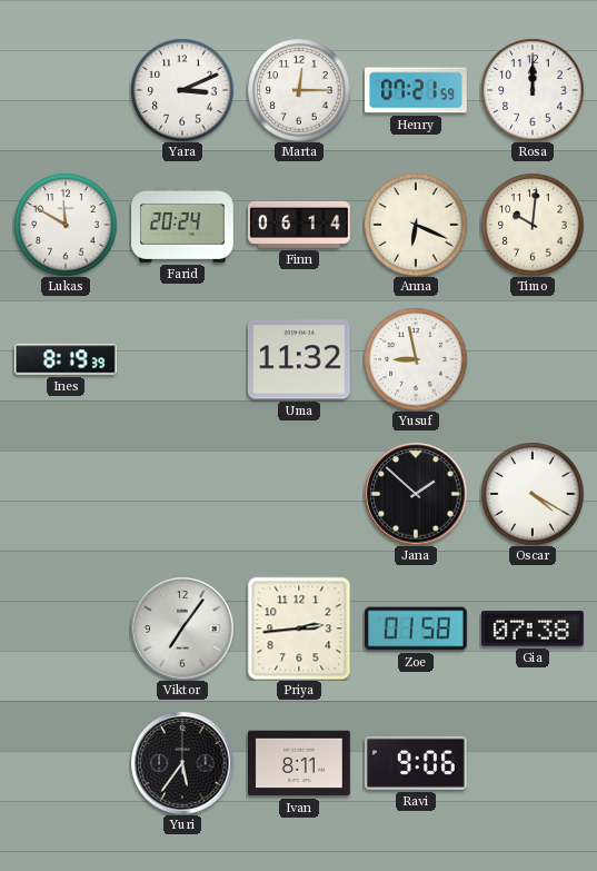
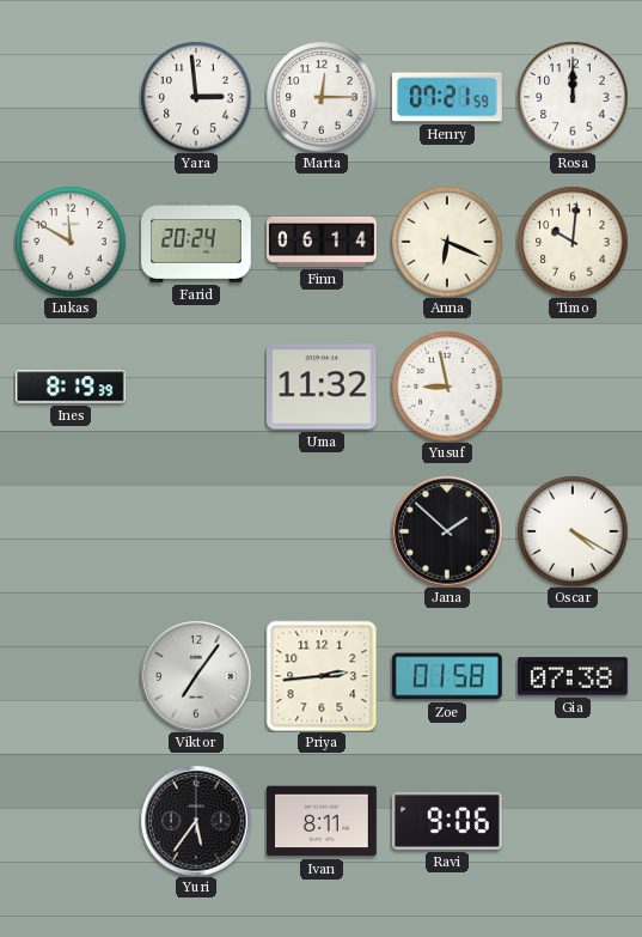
Yara: 3:11 -> 2:59
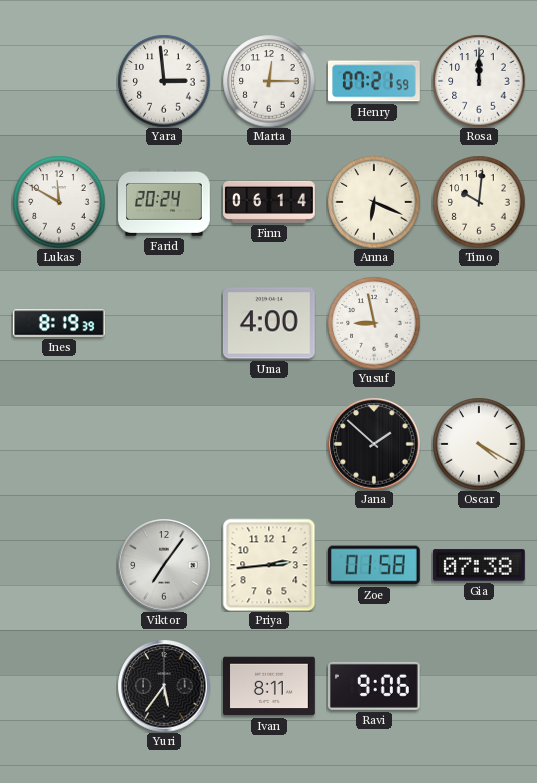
Uma: 11:32 -> 4:00
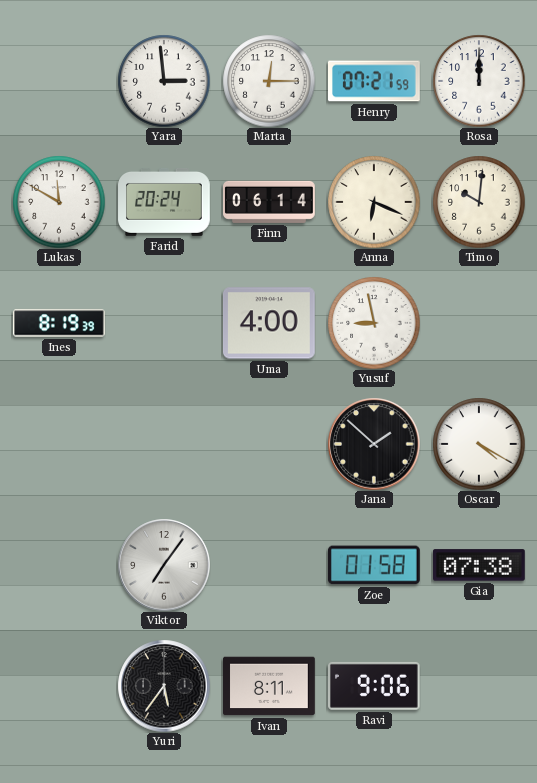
Priya: 2:44 -> none
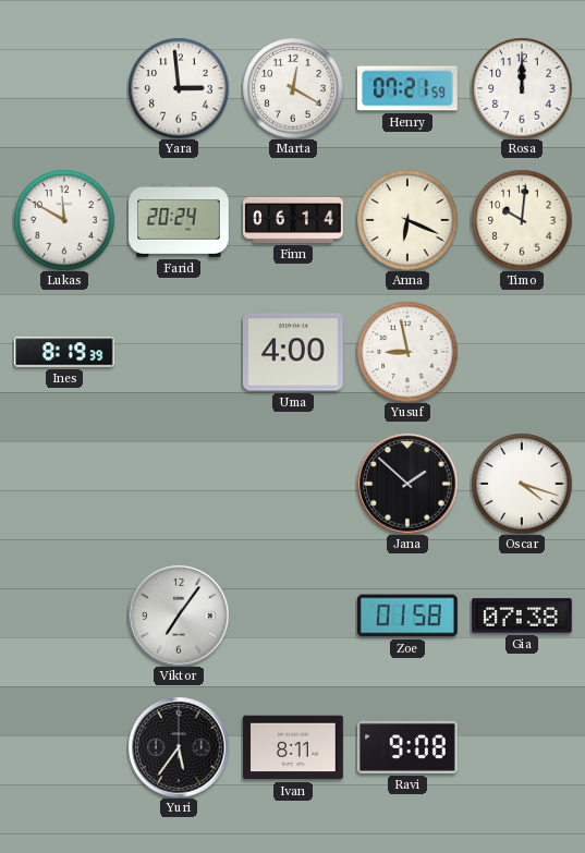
Marta: 12:15 -> 12:20
Oscar: 4:20 -> 4:18
Ravi: 9:06 -> 9:08
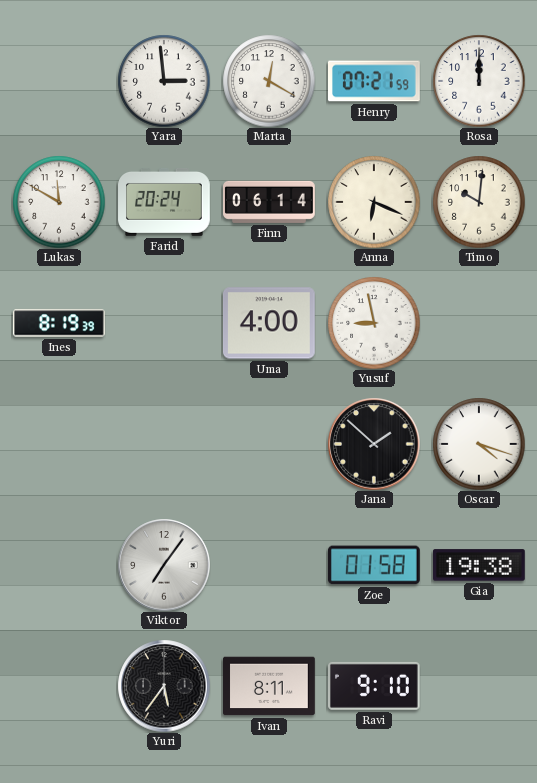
Gia: 07:38 -> 19:38
Ravi: 9:08 -> 9:10
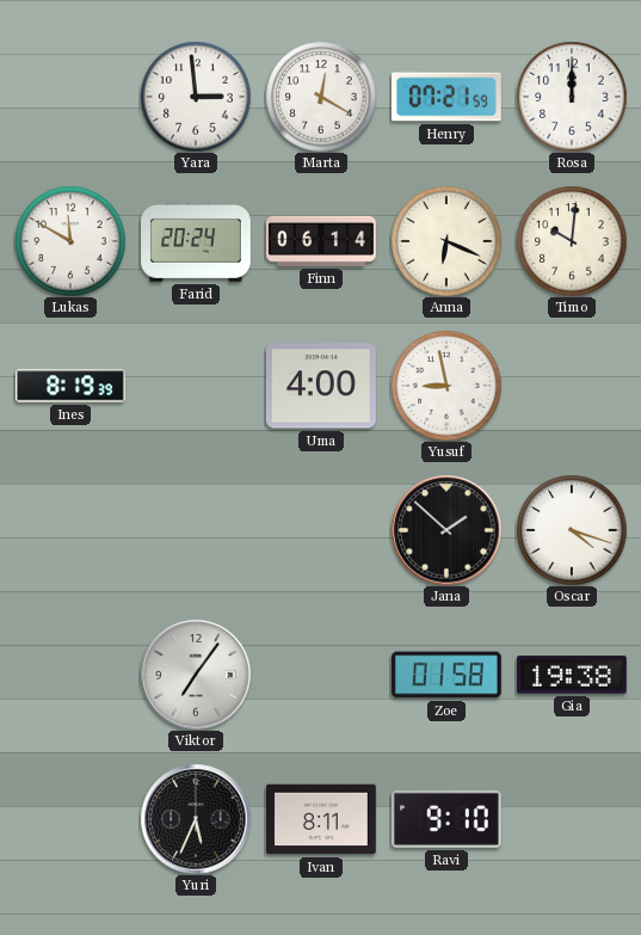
Yuri: 5:36 -> 5:34
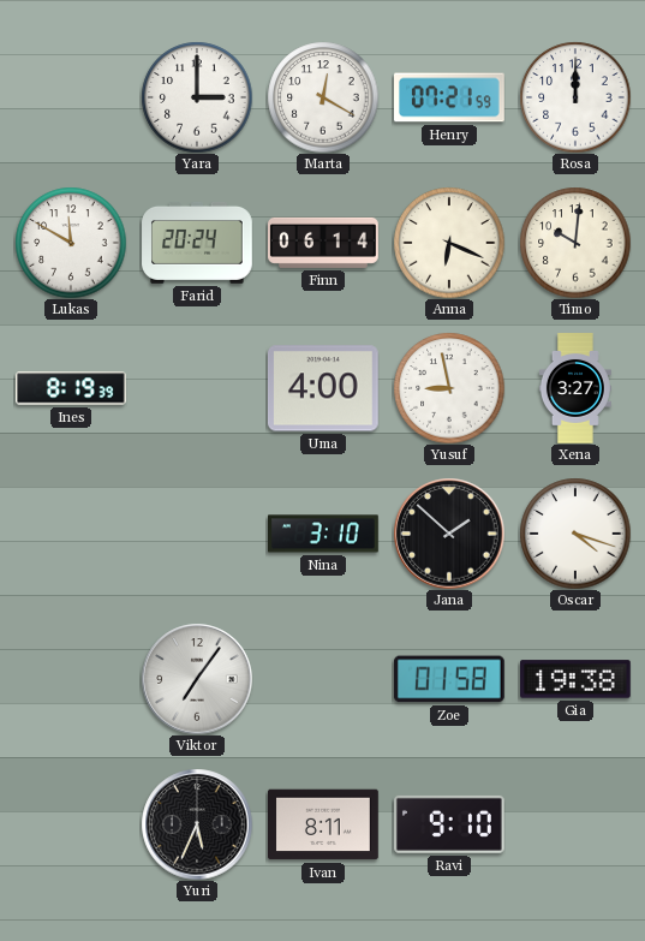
Yara: 2:59 -> 3:00
Xena: none -> 3:27
Nina: none -> 3:10
